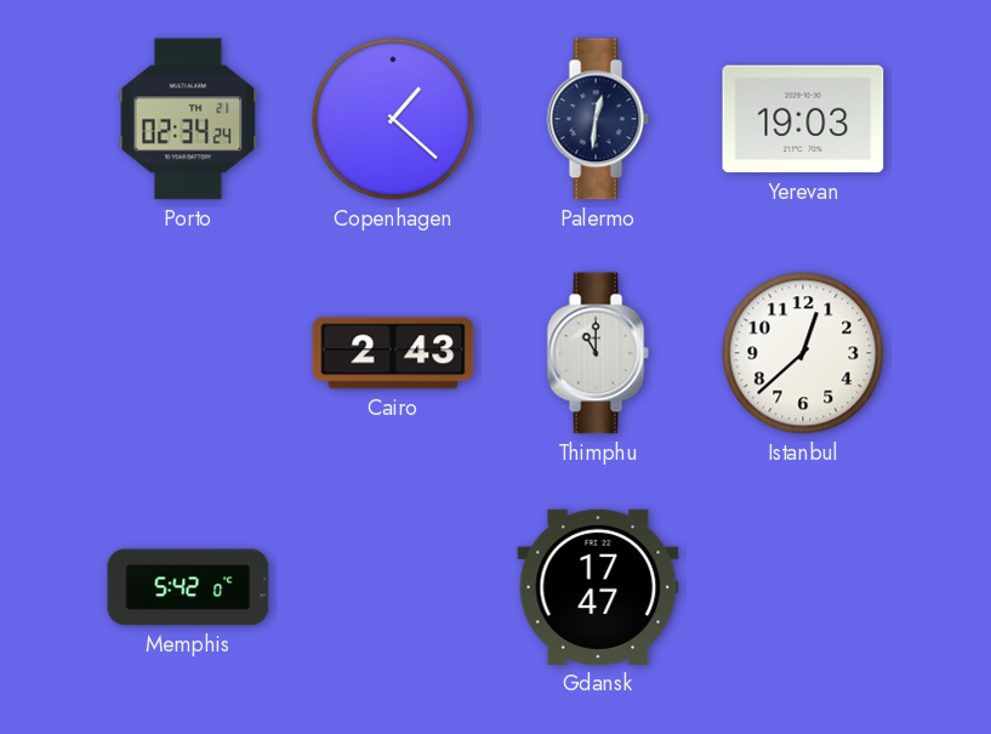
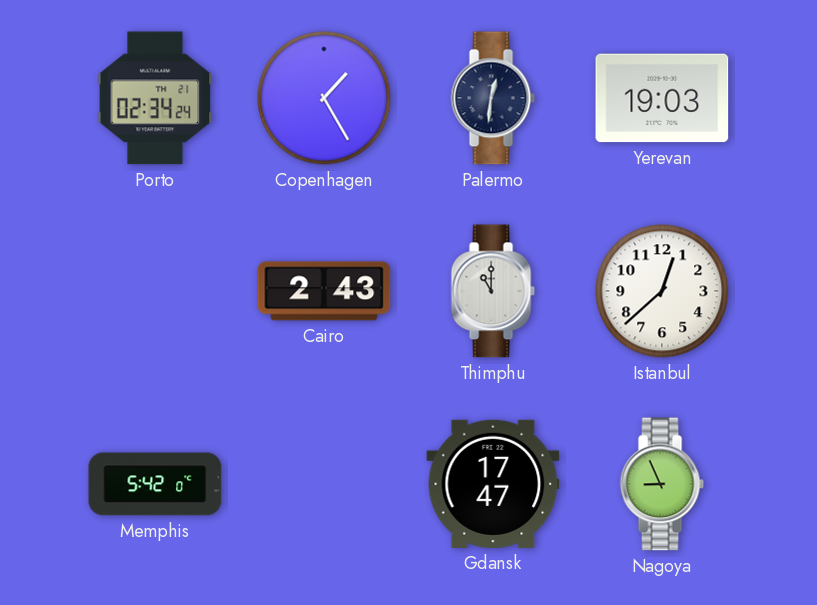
Copenhagen: 1:22 -> 1:25
Nagoya: none -> 8:56
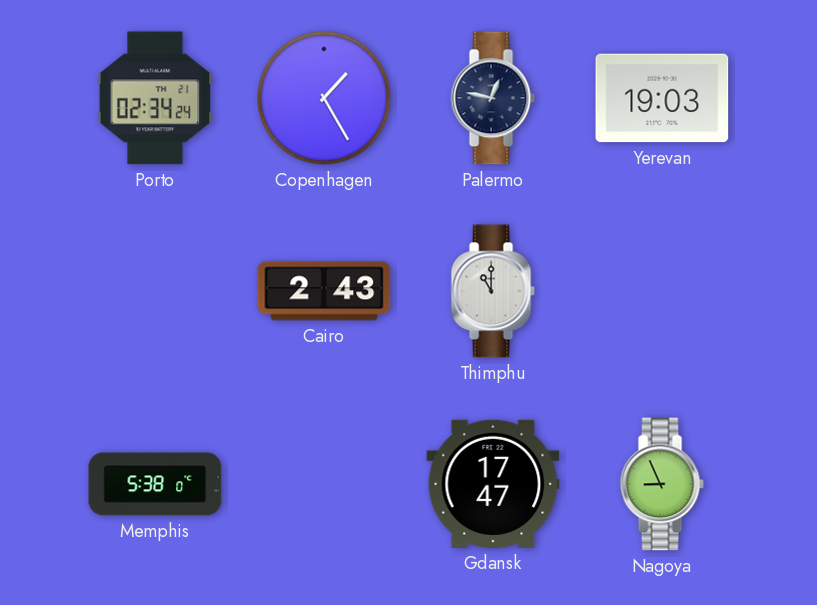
Palermo: 12:31 -> 12:47
Istanbul: 12:38 -> none
Memphis: 5:42 -> 5:38
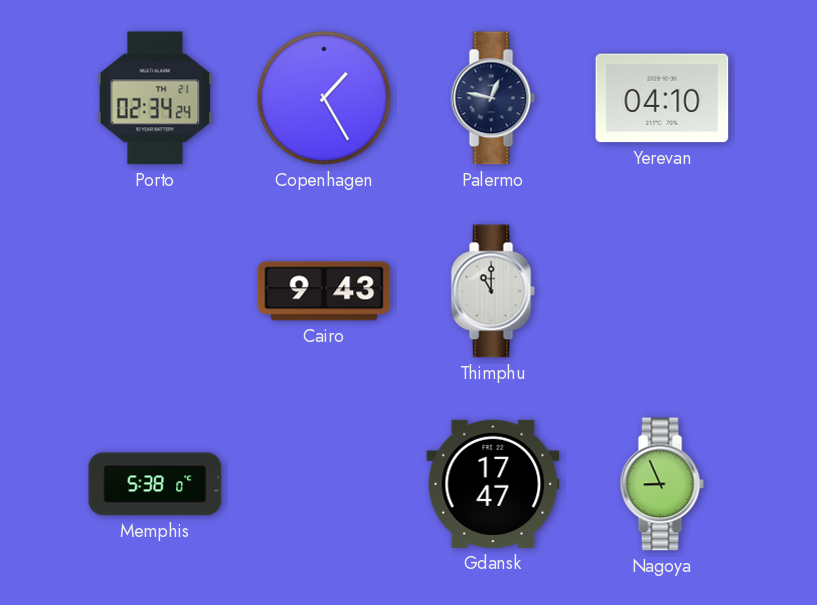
Yerevan: 19:03 -> 04:10
Cairo: 2:43 -> 9:43
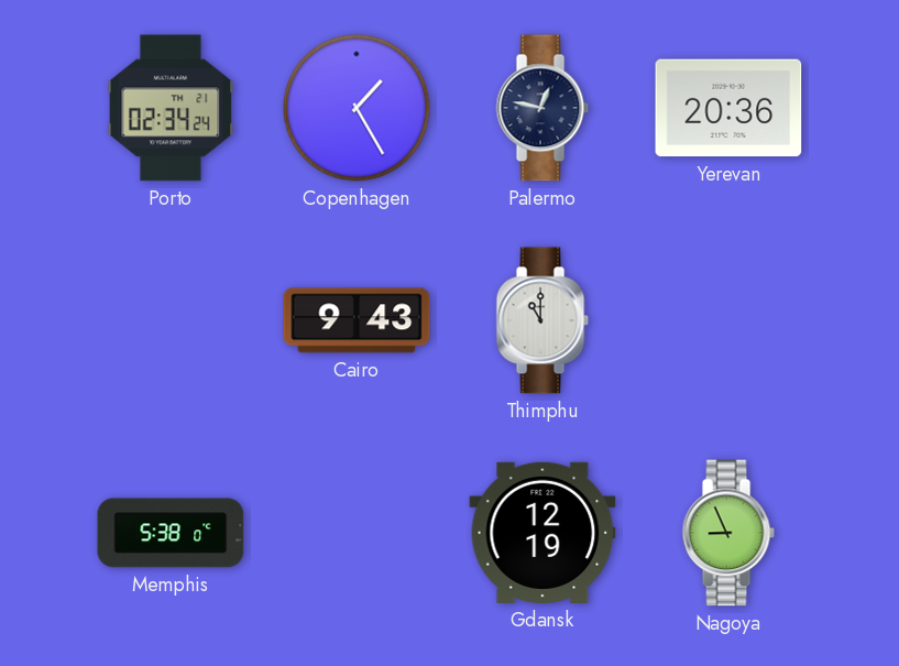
Yerevan: 04:10 -> 20:36
Gdansk: 17:47 -> 12:19
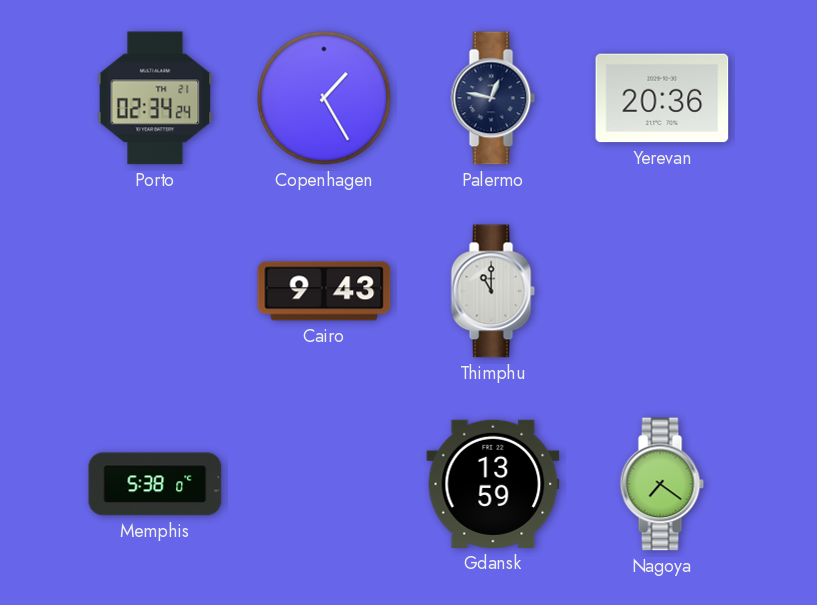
Gdansk: 12:19 -> 13:59
Nagoya: 8:56 -> 7:21
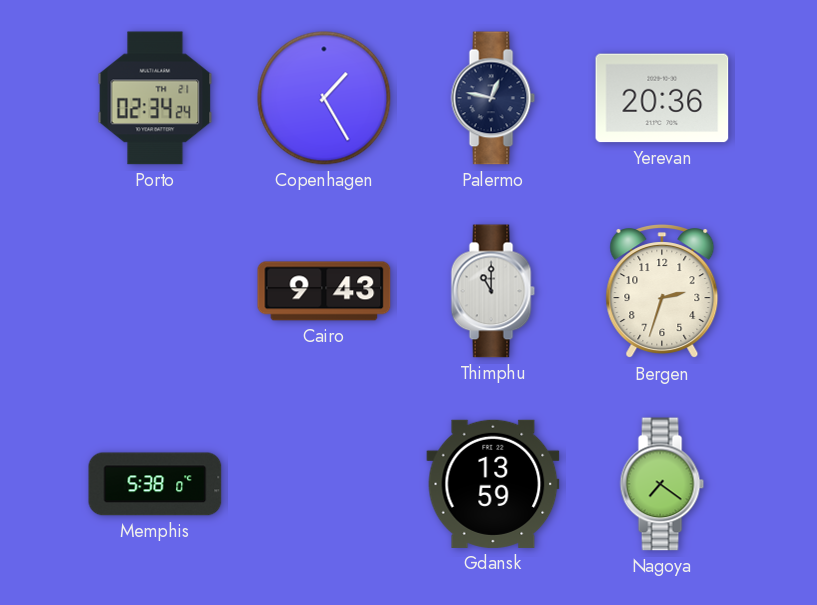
Bergen: none -> 2:33
